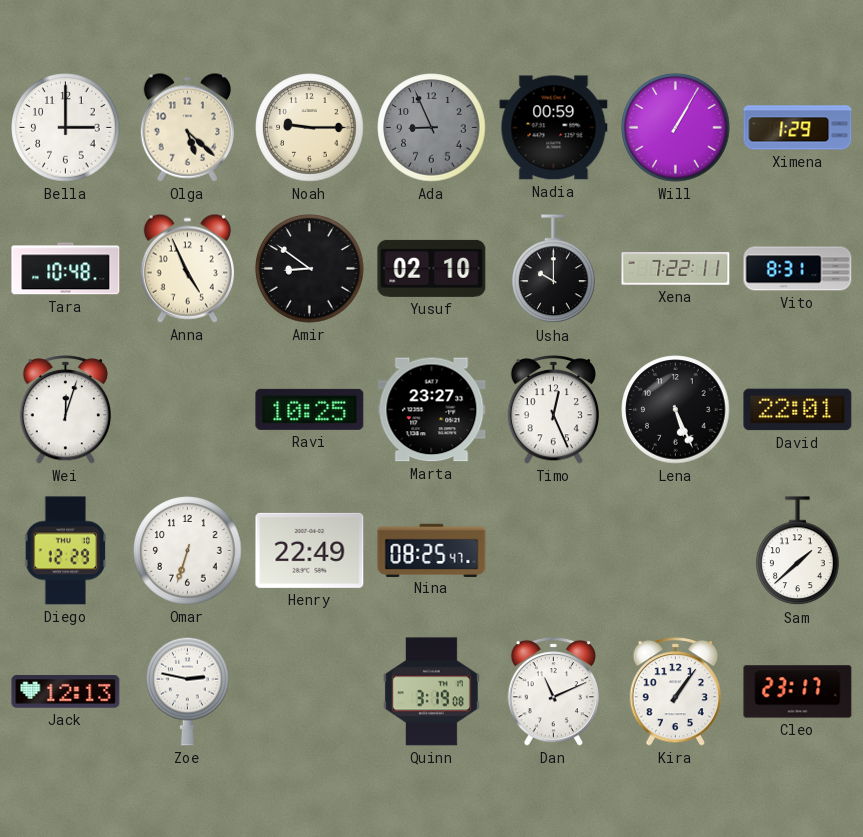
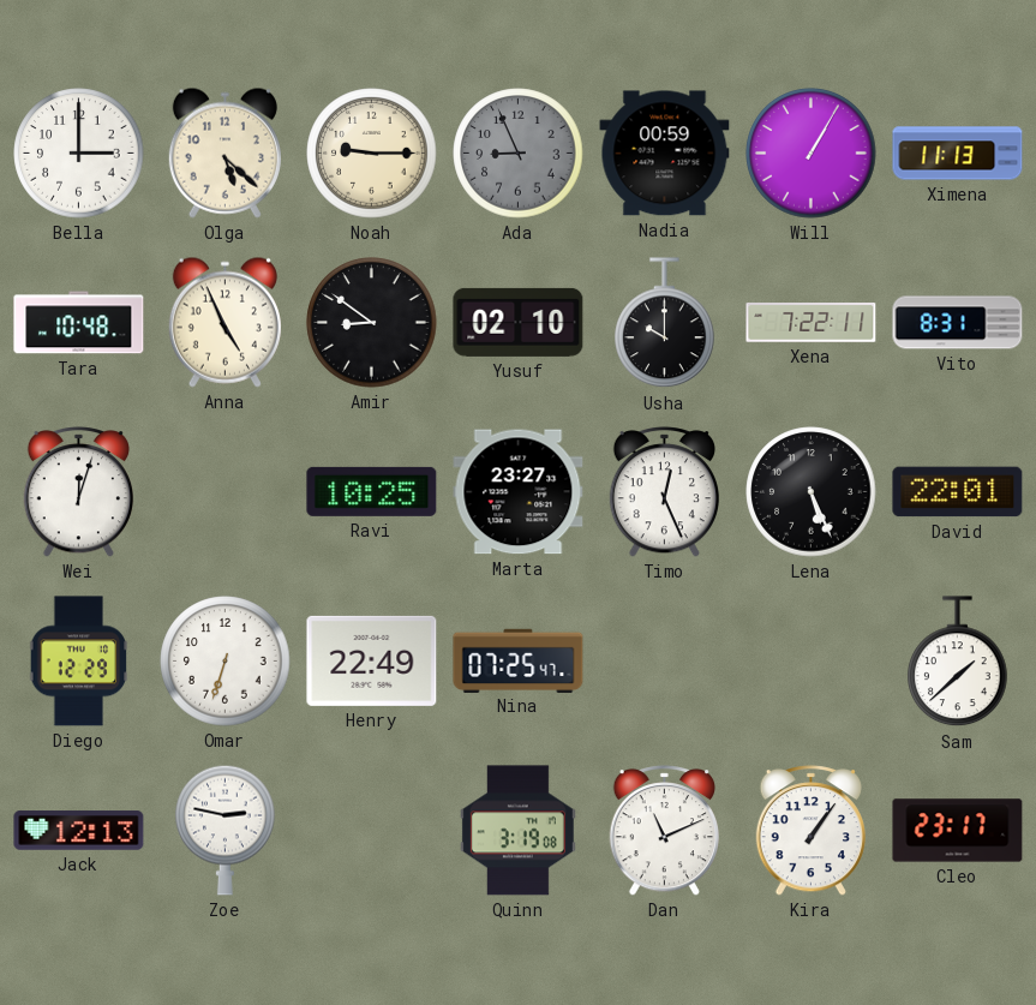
Ximena: 1:29 -> 11:13
Nina: 08:25 -> 07:25
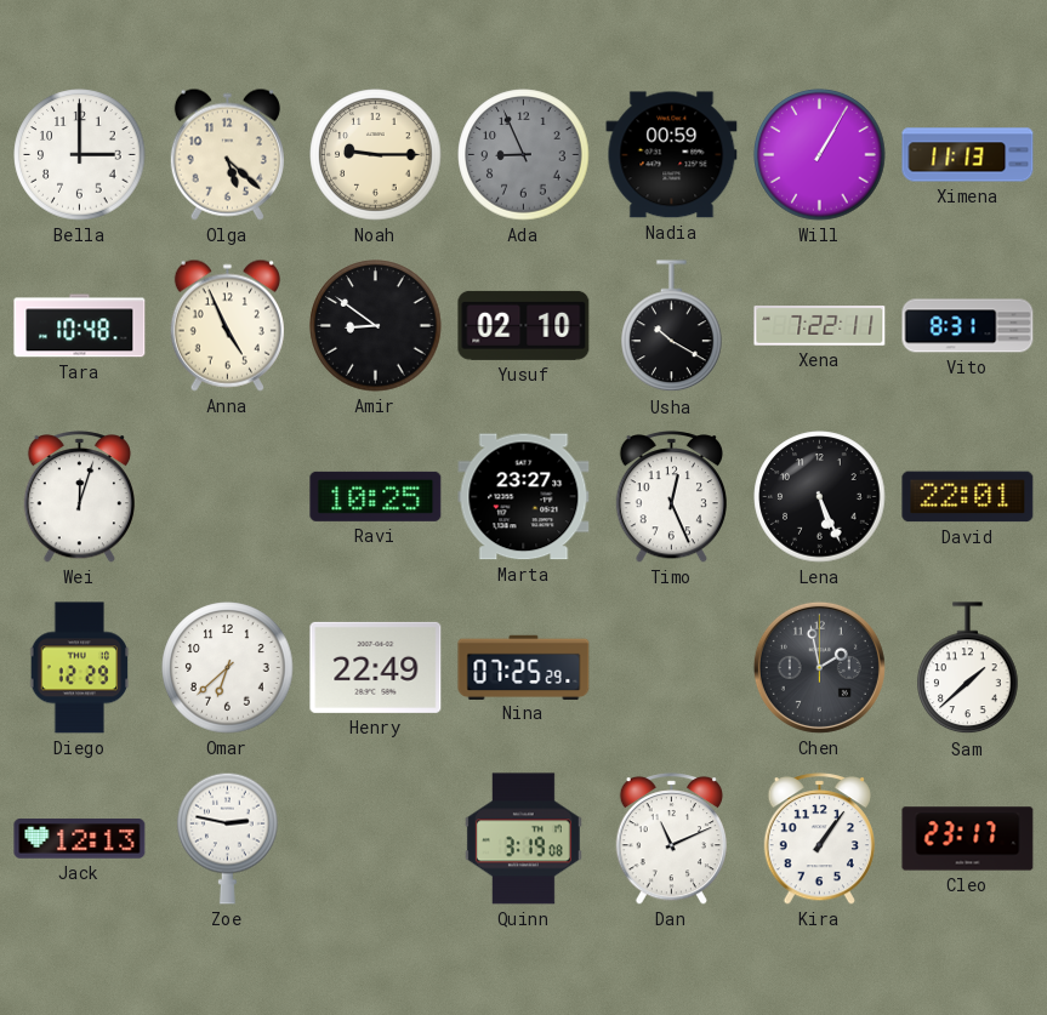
Usha: 10:00 -> 10:20
Omar: 6:33 -> 6:38
Nina: 07:25:47 -> 07:25:29
Chen: none -> 1:58
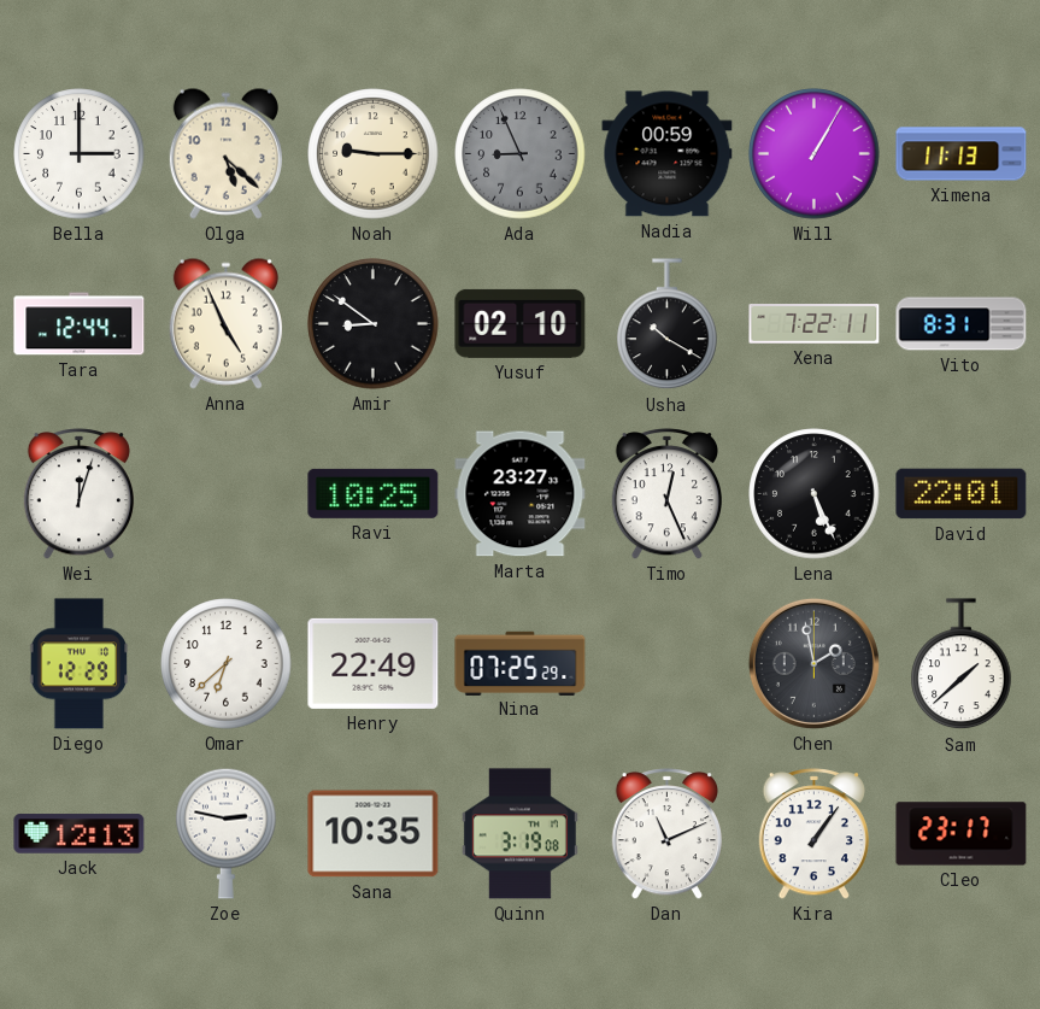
Tara: 10:48 -> 12:44
Sana: none -> 10:35
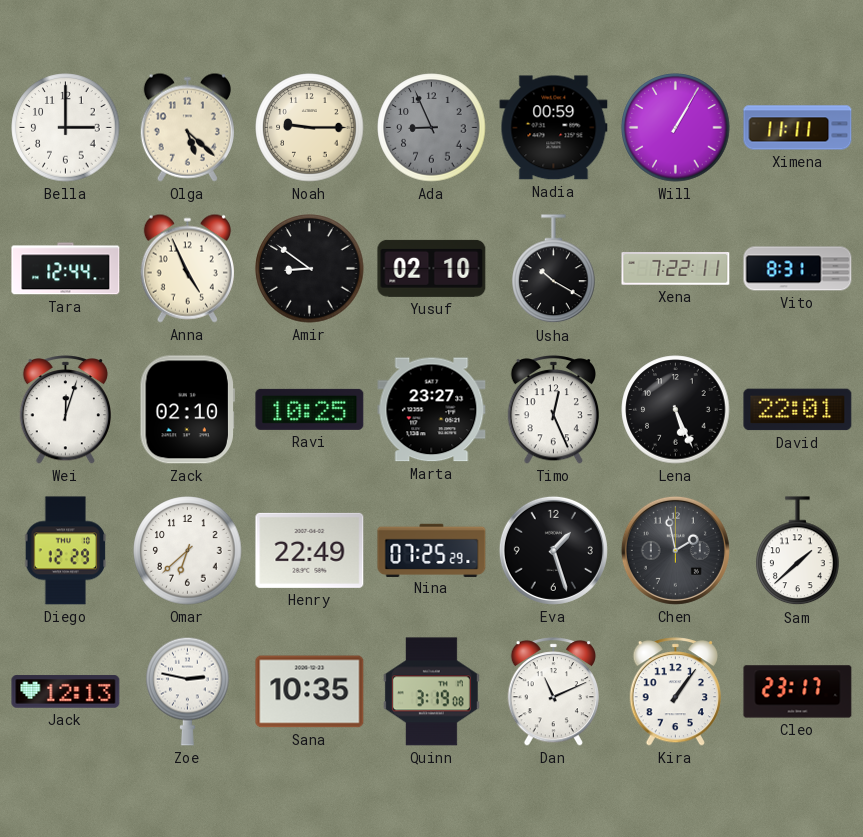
Ximena: 11:13 -> 11:11
Zack: none -> 02:10
Eva: none -> 1:27
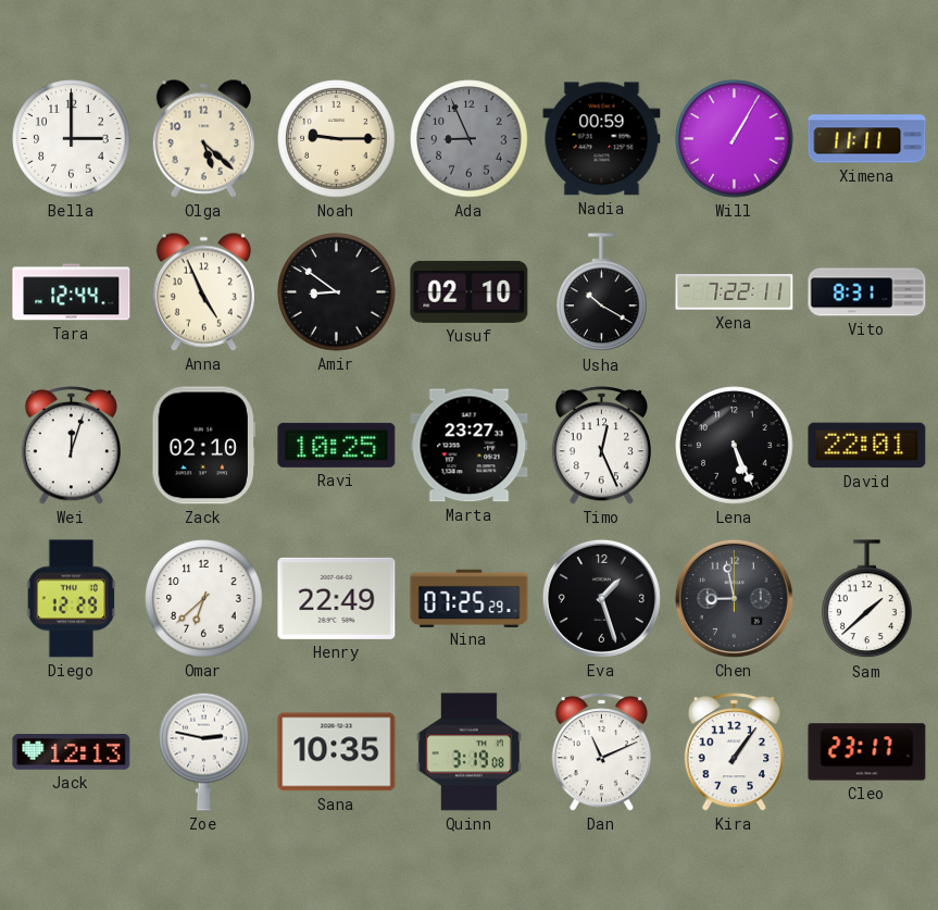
Chen: 1:58 -> 8:58
